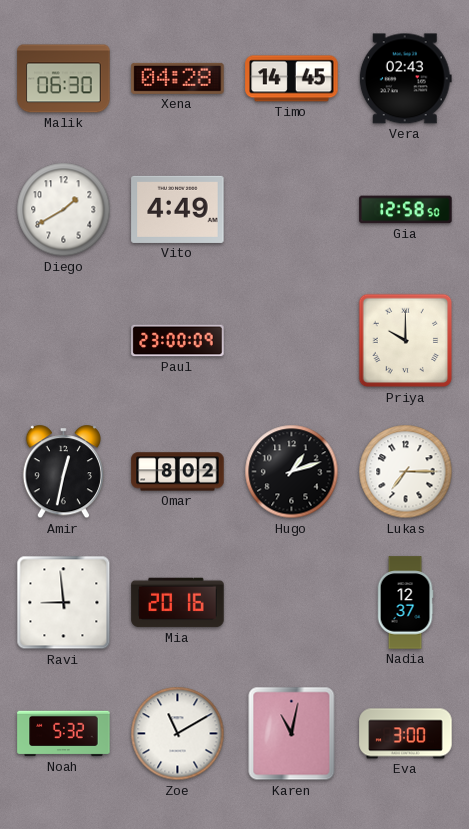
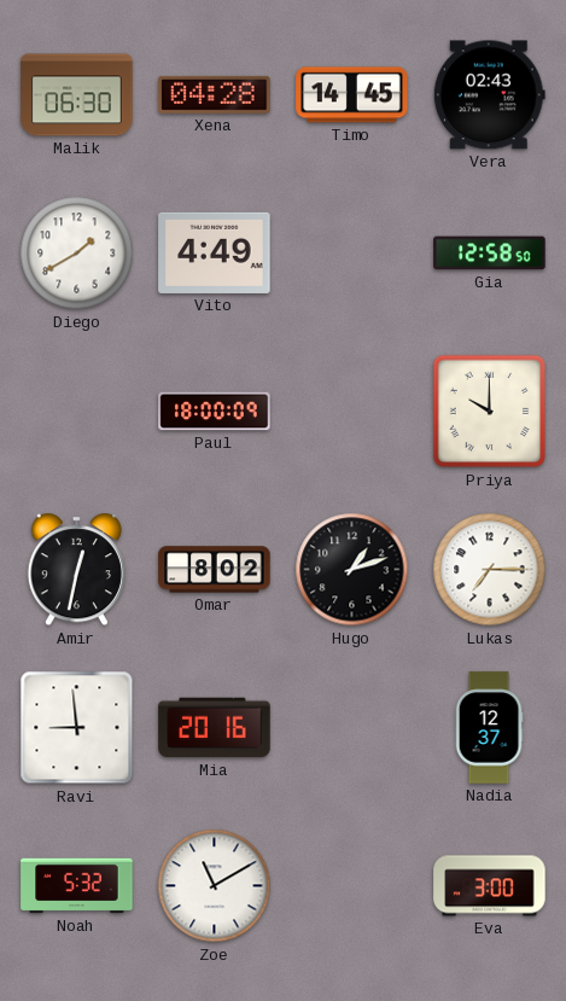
Paul: 23:00 -> 18:00
Karen: 11:02 -> none
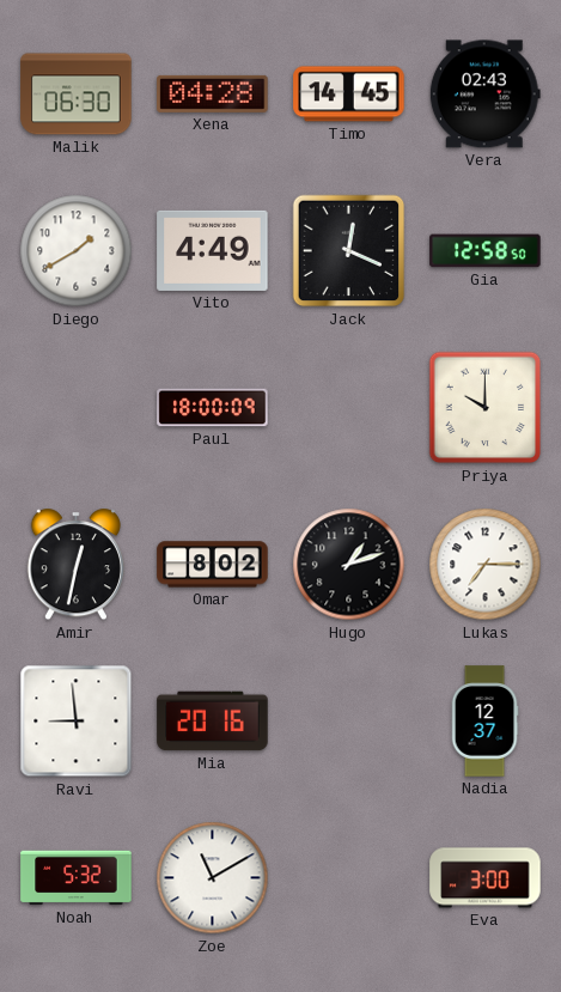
Jack: none -> 12:19
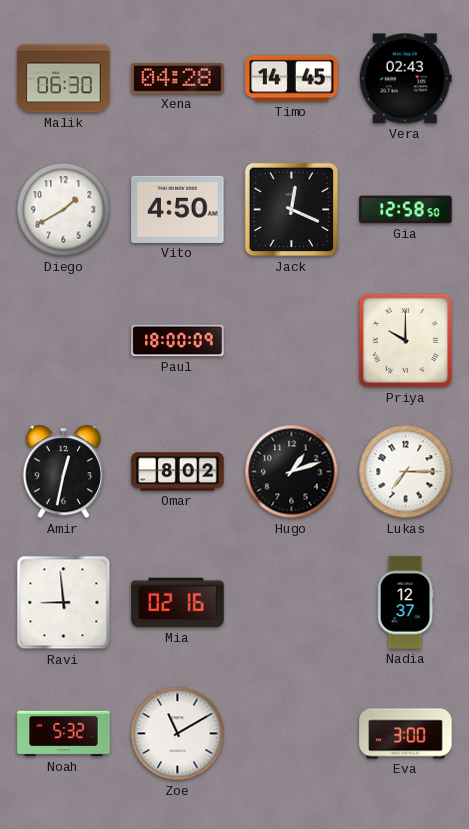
Vito: 4:49 -> 4:50
Mia: 20:16 -> 02:16
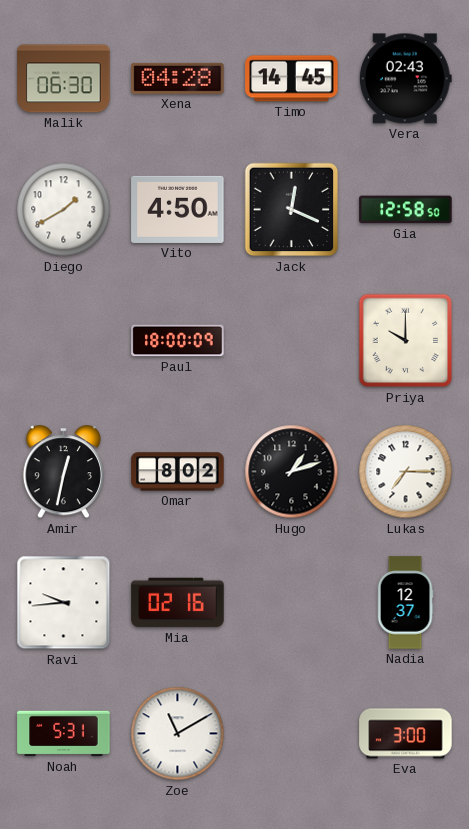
Ravi: 8:59 -> 9:44
Noah: 5:32 -> 5:31
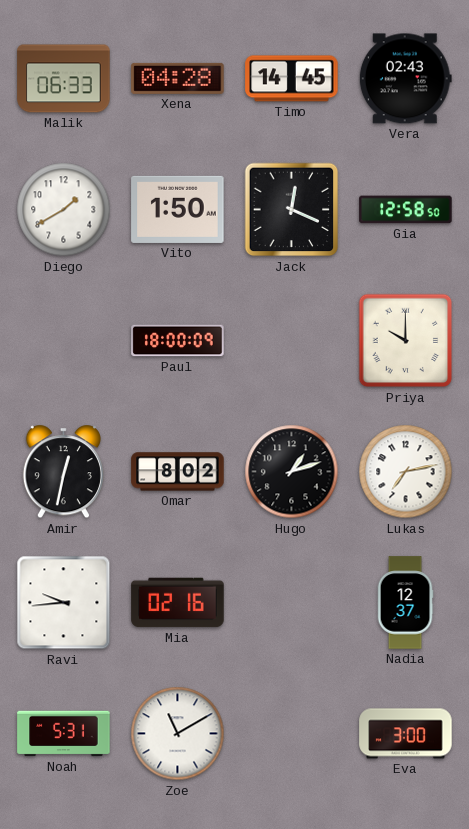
Malik: 06:30 -> 06:33
Vito: 4:50 -> 1:50
Lukas: 7:15 -> 7:13
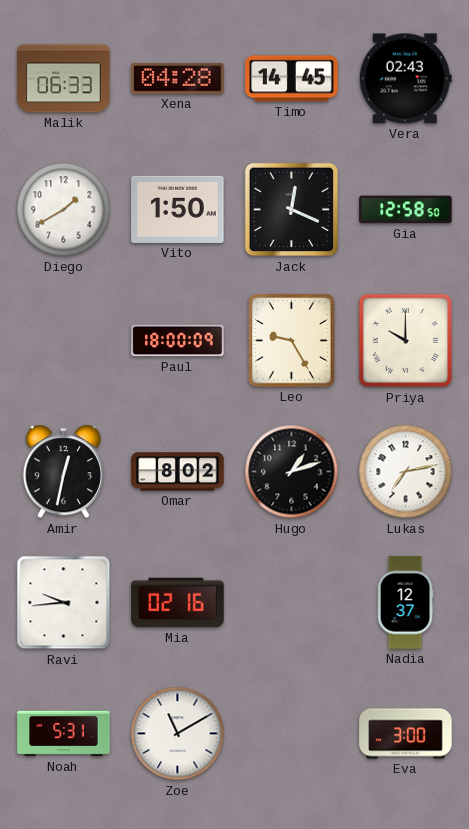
Leo: none -> 9:25
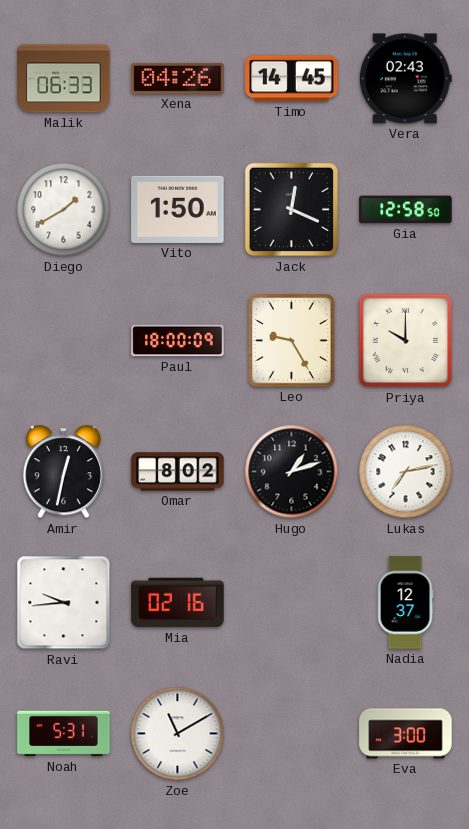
Xena: 04:28 -> 04:26
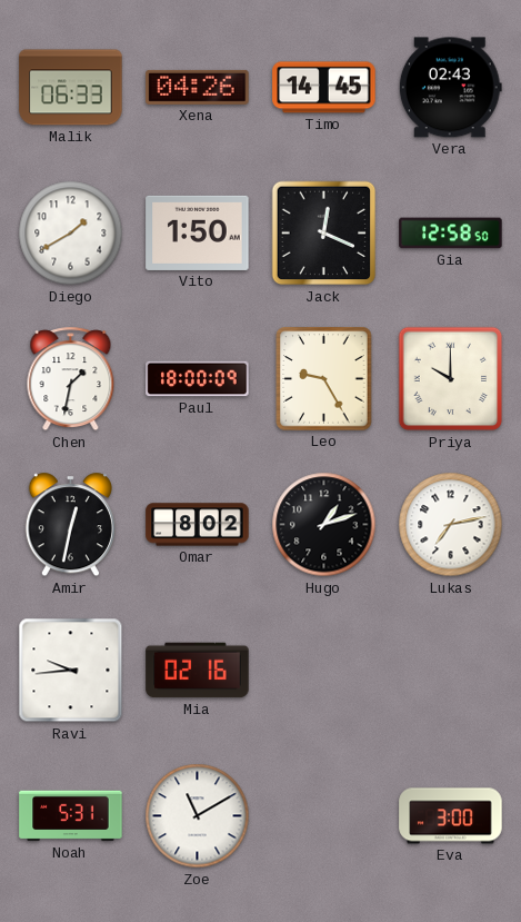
Chen: none -> 1:32
Nadia: 12:37 -> none
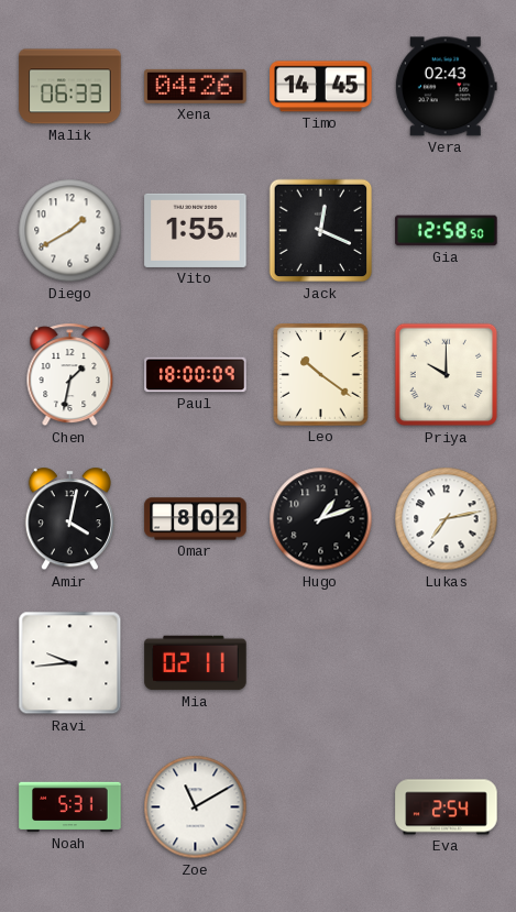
Vito: 1:50 -> 1:55
Leo: 9:25 -> 10:21
Amir: 12:32 -> 4:02
Mia: 02:16 -> 02:11
Eva: 3:00 -> 2:54
